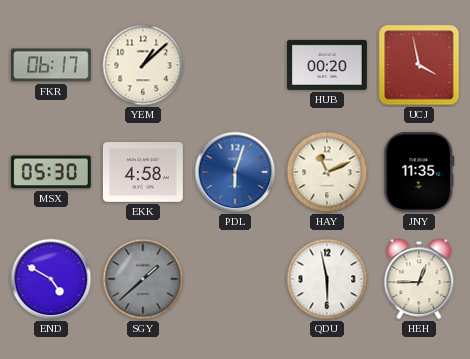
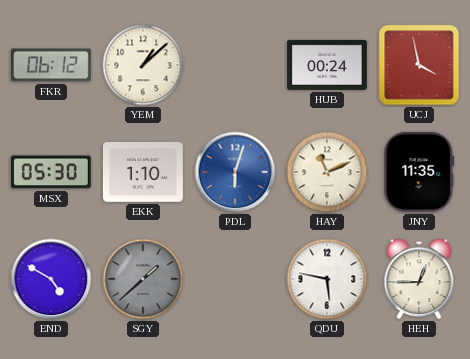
FKR: 06:17 -> 06:12
HUB: 00:20 -> 00:24
EKK: 4:58 -> 1:10
QDU: 5:58 -> 5:47
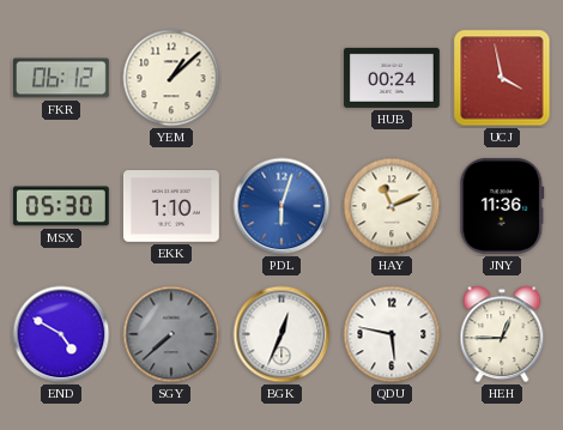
JNY: 11:35 -> 11:36
SGY: 1:38 -> 7:38
BGK: none -> 12:34
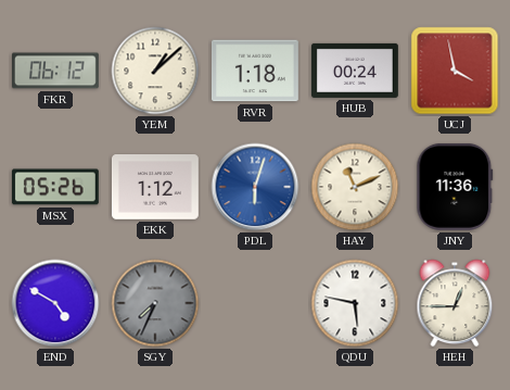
RVR: none -> 1:18
MSX: 05:30 -> 05:26
EKK: 1:10 -> 1:12
SGY: 7:38 -> 7:34
BGK: 12:34 -> none
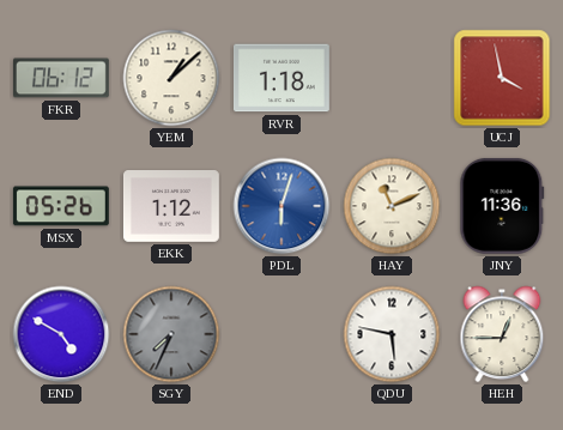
HUB: 00:24 -> none
